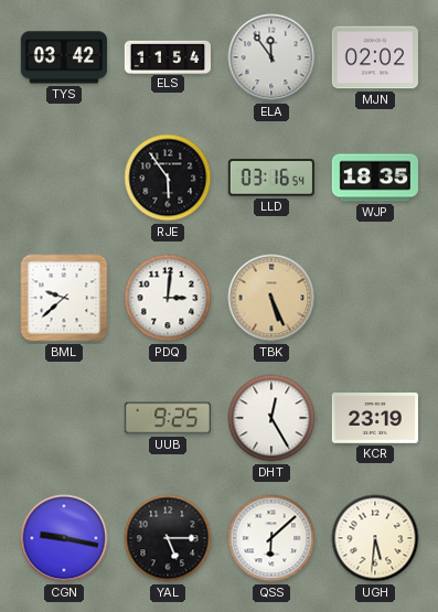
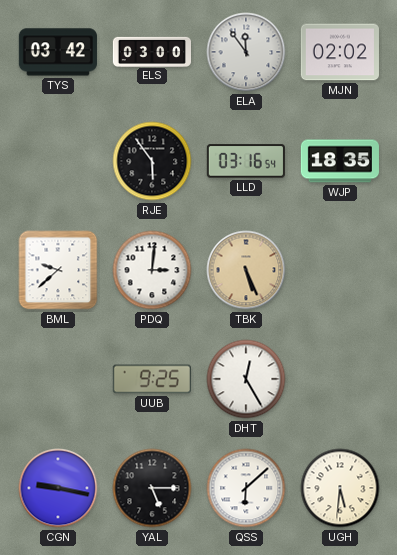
ELS: 11:54 -> 03:00
KCR: 23:19 -> none
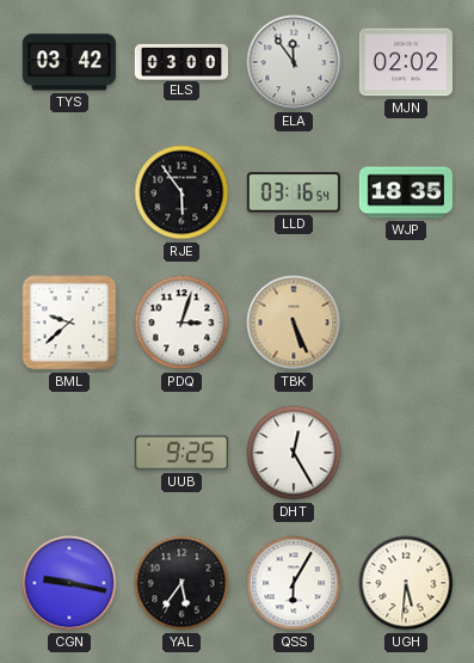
PDQ: 3:01 -> 3:03
YAL: 5:15 -> 5:36
QSS: 6:08 -> 6:05
